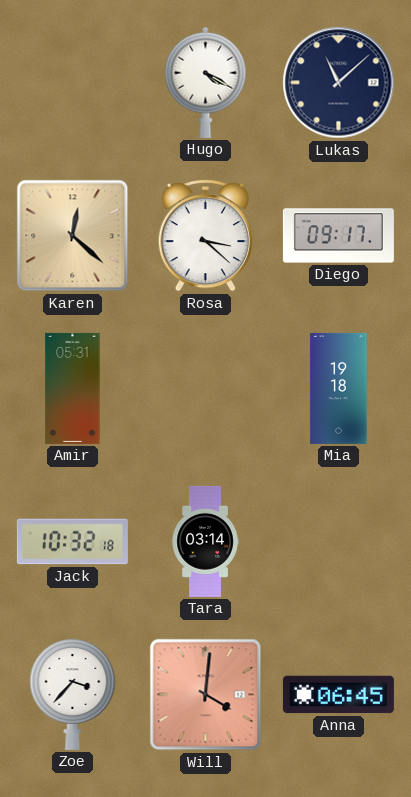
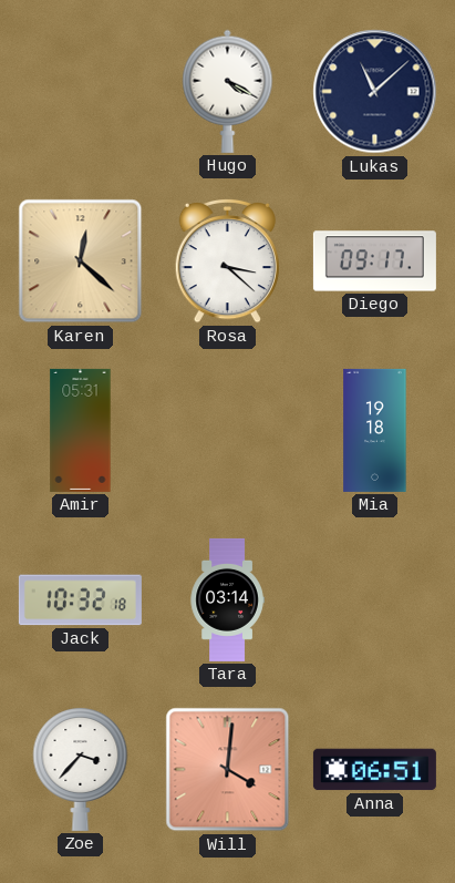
Anna: 06:45 -> 06:51
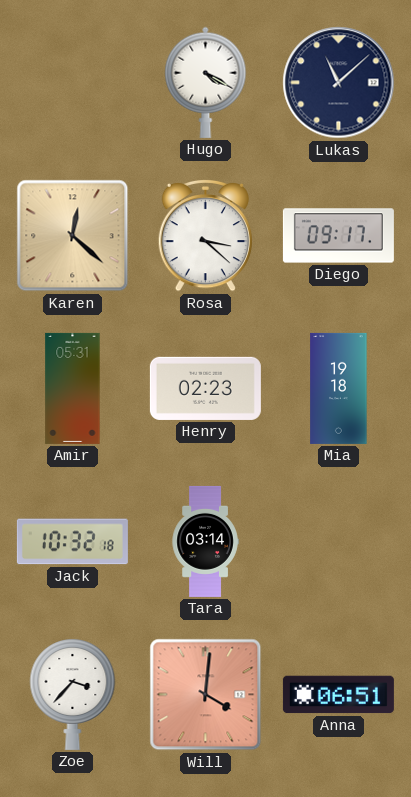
Henry: none -> 02:23
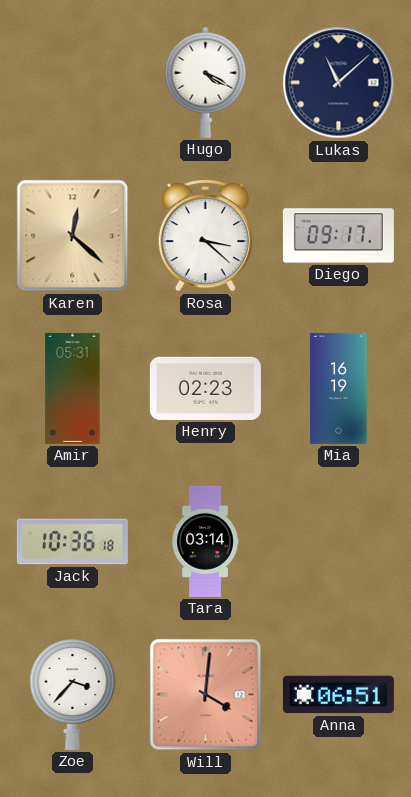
Mia: 19:18 -> 16:19
Jack: 10:32 -> 10:36
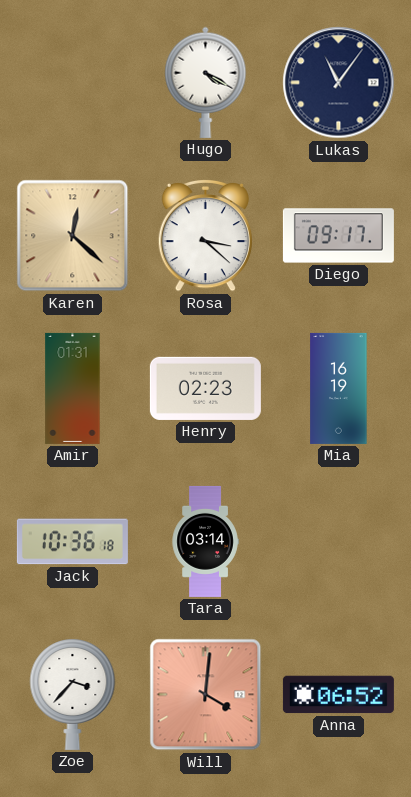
Lukas: 11:08 -> 11:06
Amir: 05:31 -> 01:31
Anna: 06:51 -> 06:52
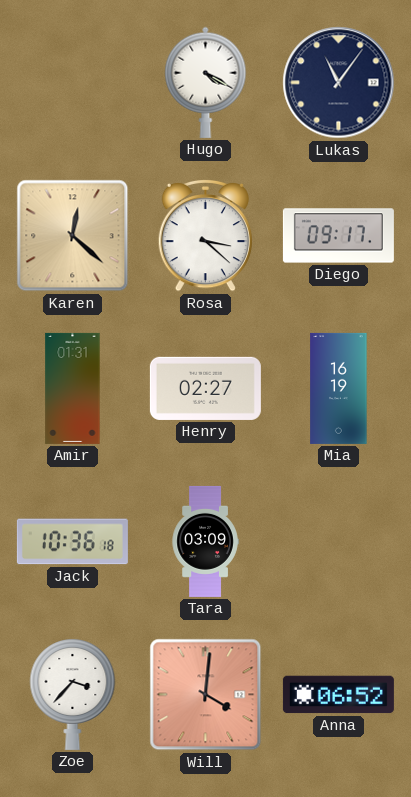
Henry: 02:23 -> 02:27
Tara: 03:14 -> 03:09
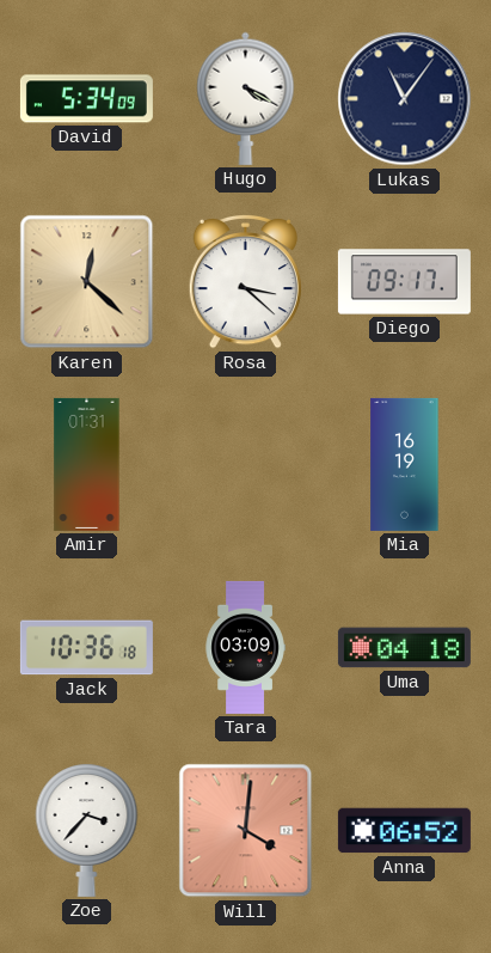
David: none -> 5:34
Henry: 02:27 -> none
Uma: none -> 04:18
